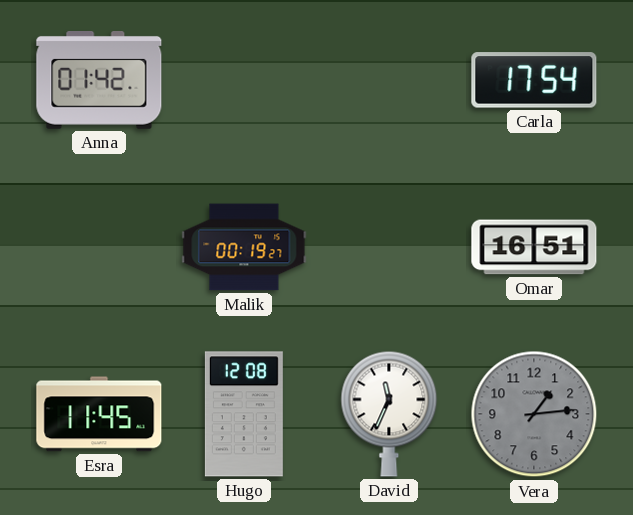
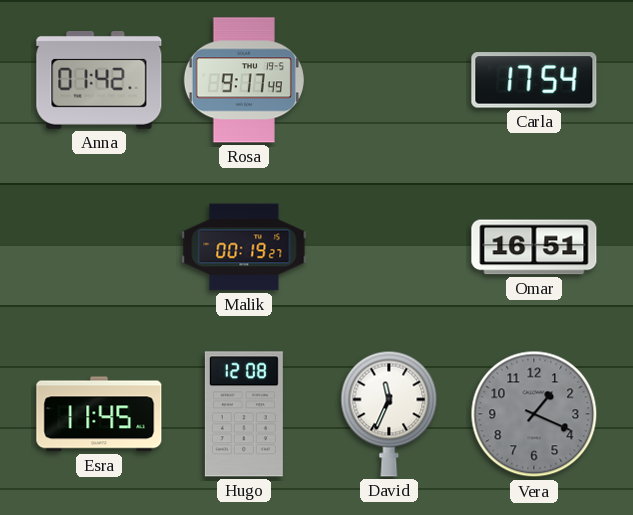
Rosa: none -> 9:17
Vera: 1:14 -> 1:19
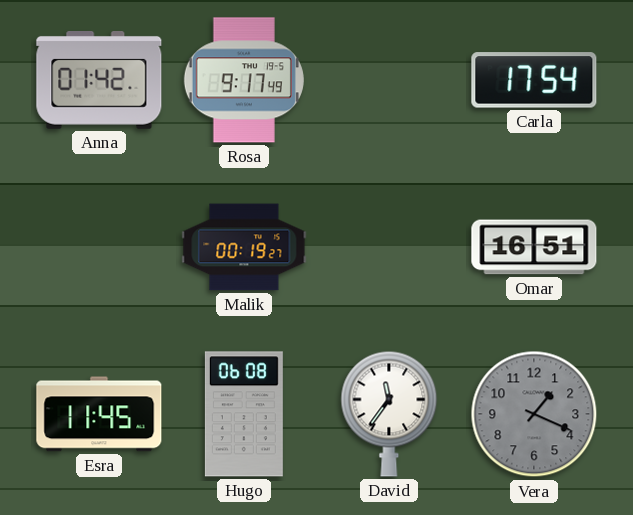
Hugo: 12:08 -> 06:08
David: 11:34 -> 11:36
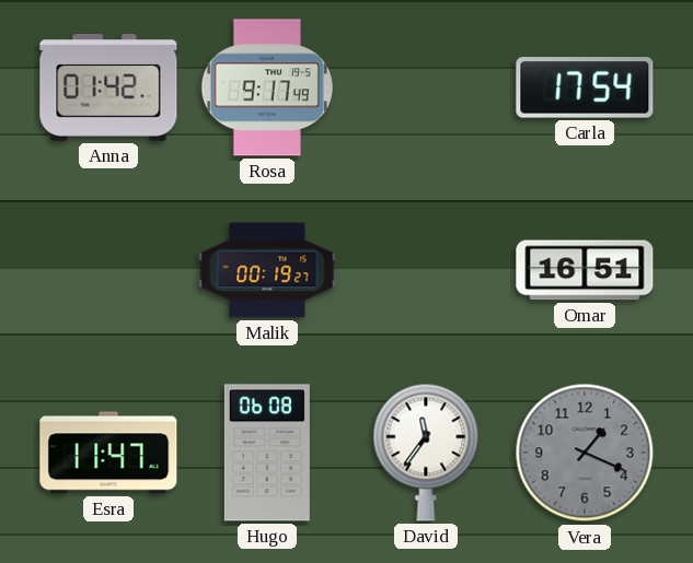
Esra: 11:45 -> 11:47
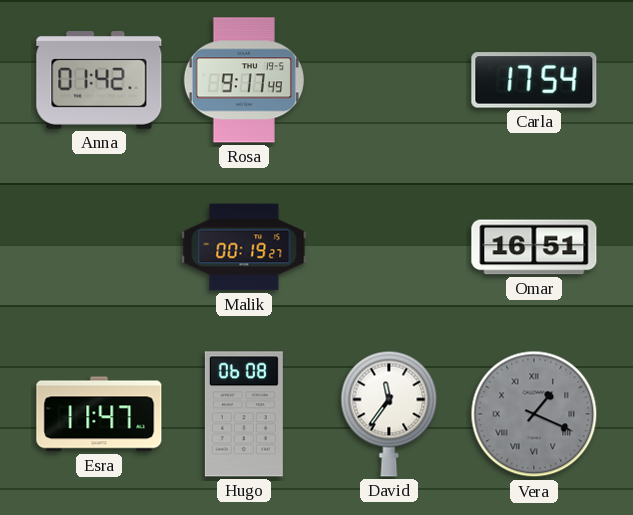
Vera numerals: Arabic -> Roman
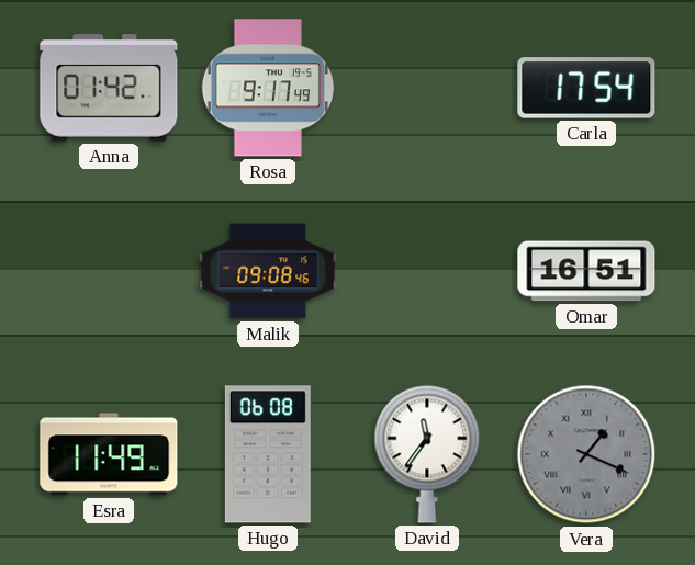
Malik: 00:19 -> 09:08
Esra: 11:47 -> 11:49
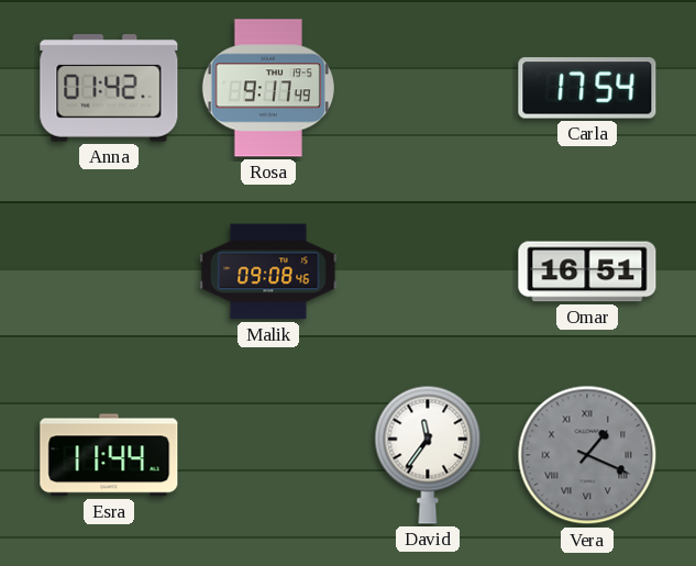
Esra: 11:49 -> 11:44
Hugo: 06:08 -> none
